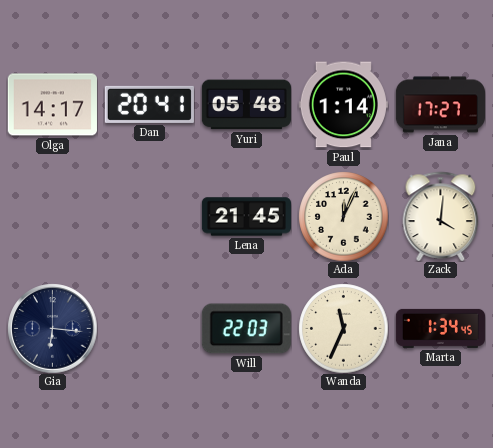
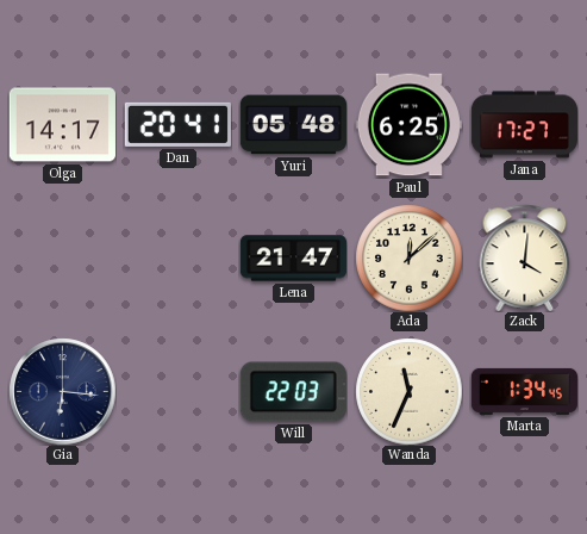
Paul: 1:14 -> 6:25
Lena: 21:45 -> 21:47
Ada: 12:04 -> 12:08
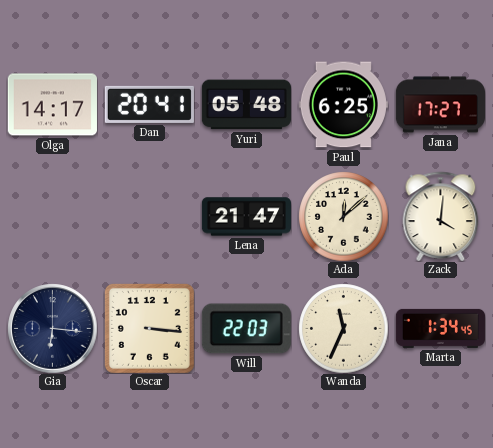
Oscar: none -> 3:16
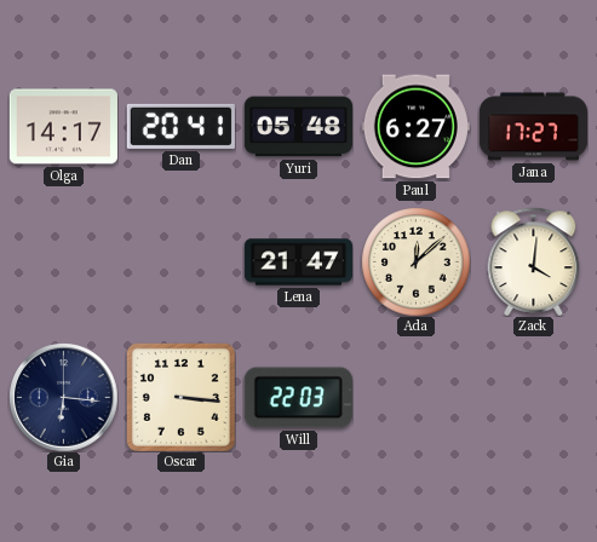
Paul: 6:25 -> 6:27
Wanda: 11:34 -> none
Marta: 1:34 -> none
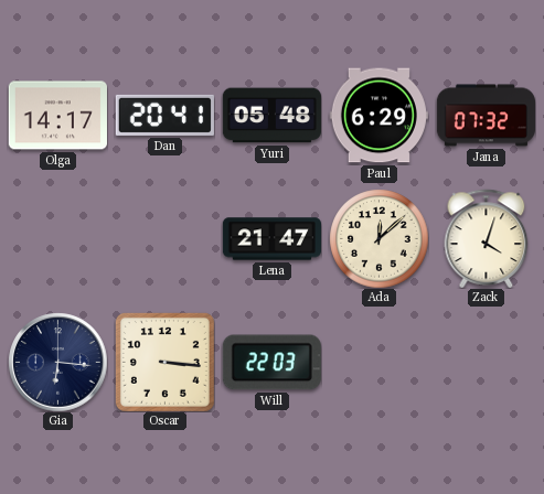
Paul: 6:27 -> 6:29
Jana: 17:27 -> 07:32
Zack: 4:01 -> 4:03
